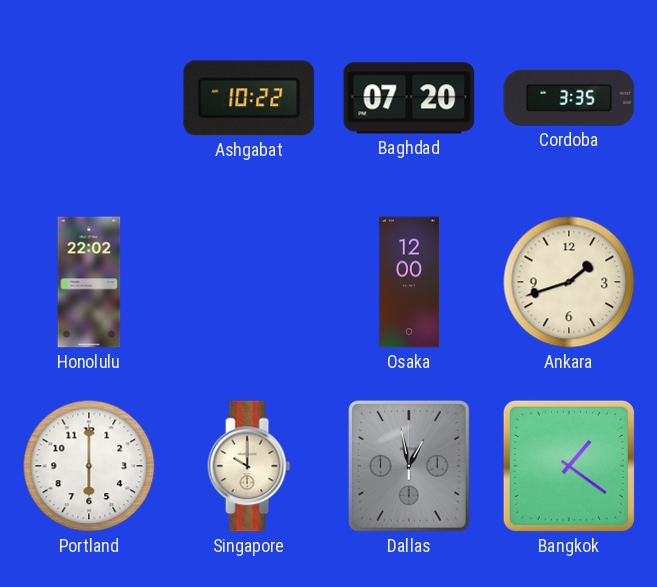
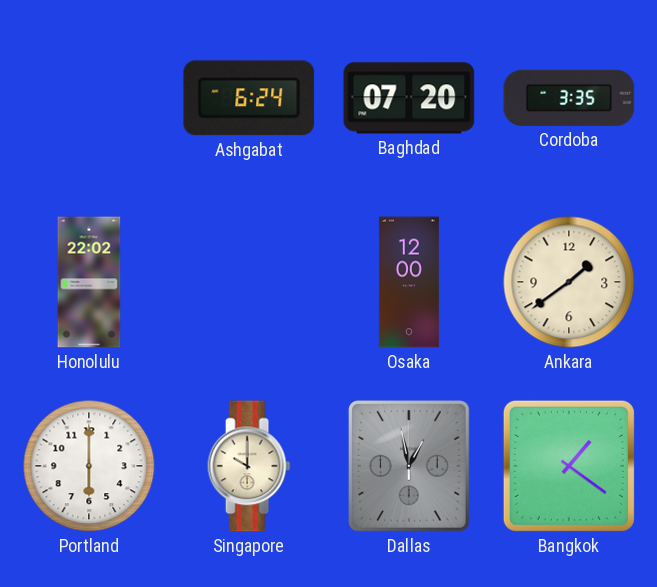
Ashgabat: 10:22 -> 6:24
Ankara: 1:42 -> 1:39
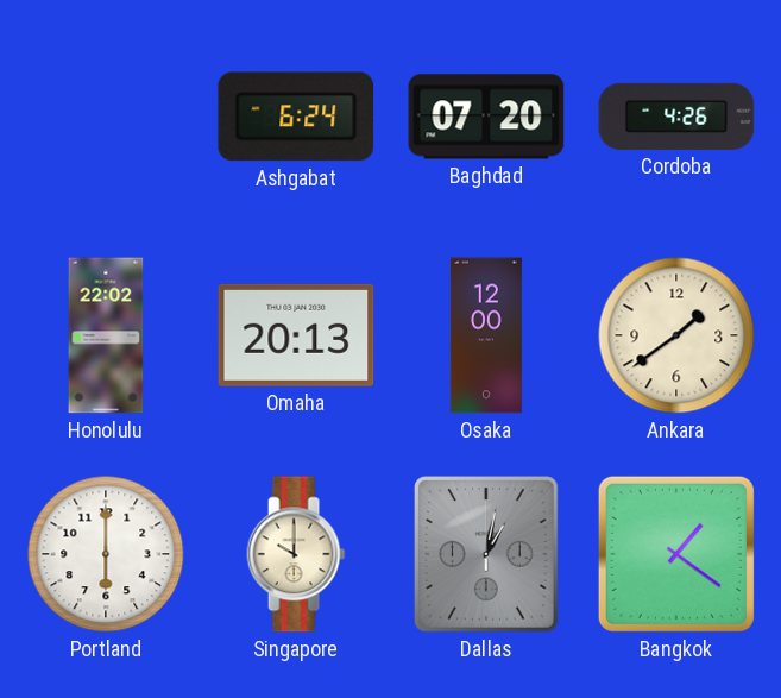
Cordoba: 3:35 -> 4:26
Omaha: none -> 20:13
Dallas: 12:58 -> 1:02
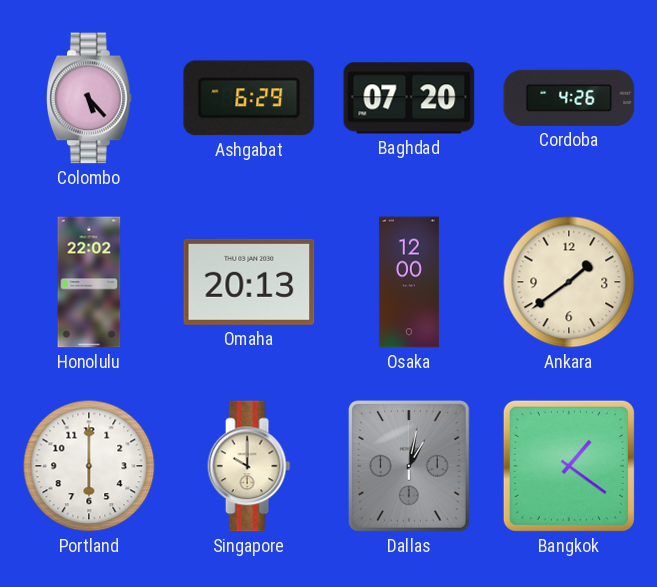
Colombo: none -> 5:23
Ashgabat: 6:24 -> 6:29
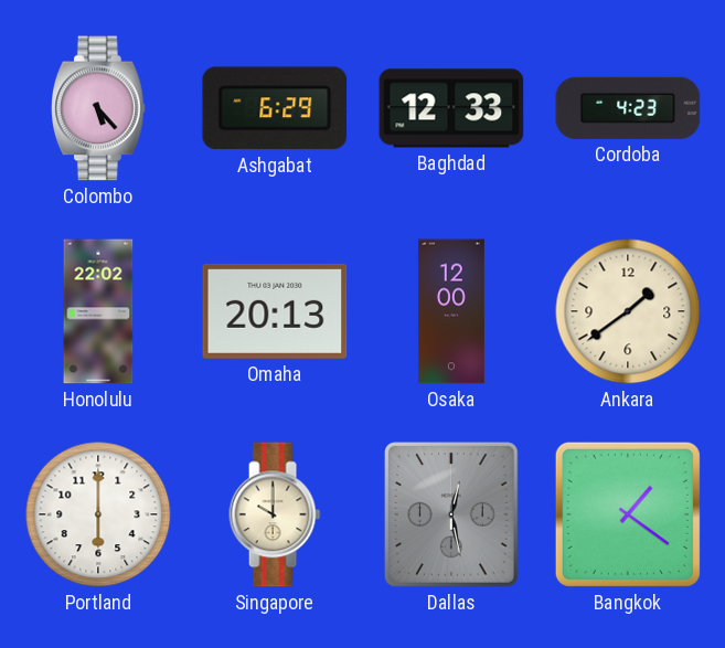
Baghdad: 07:20 -> 12:33
Cordoba: 4:26 -> 4:23
Dallas: 1:02 -> 12:28
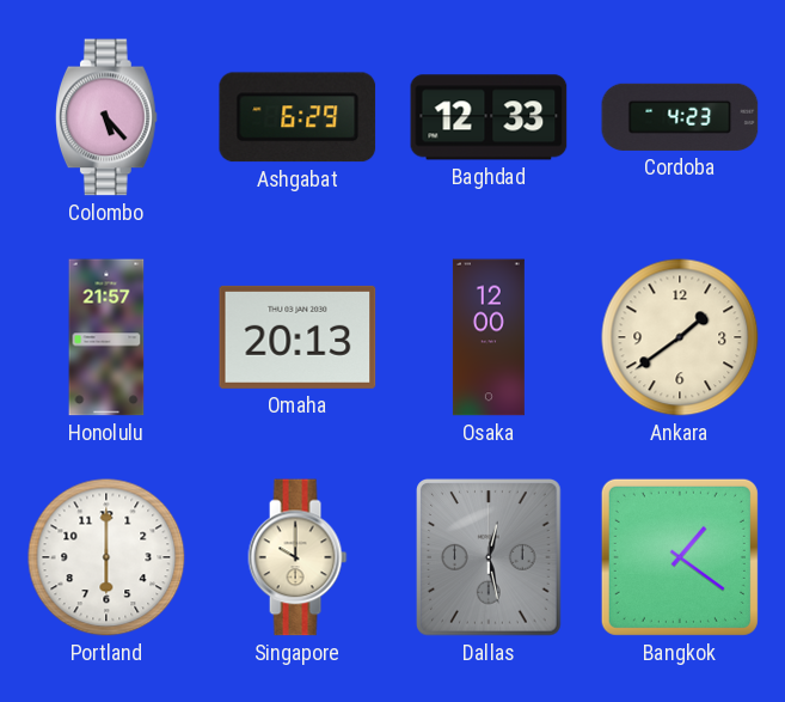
Honolulu: 22:02 -> 21:57
